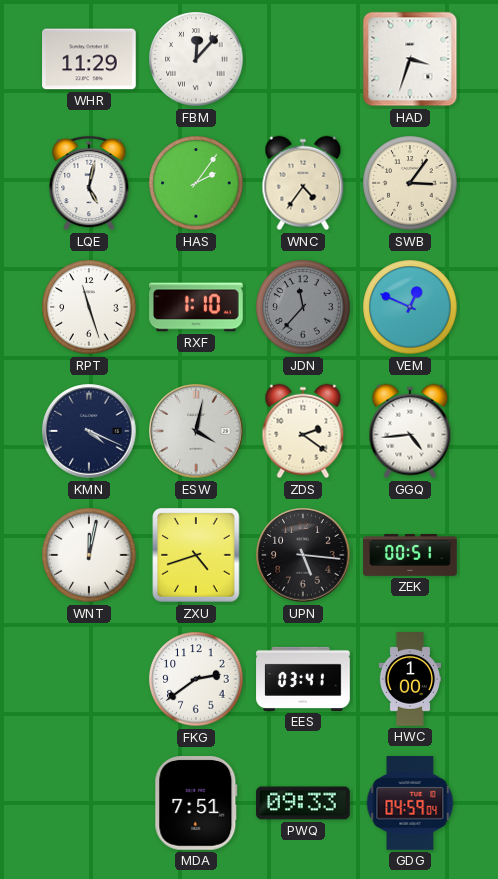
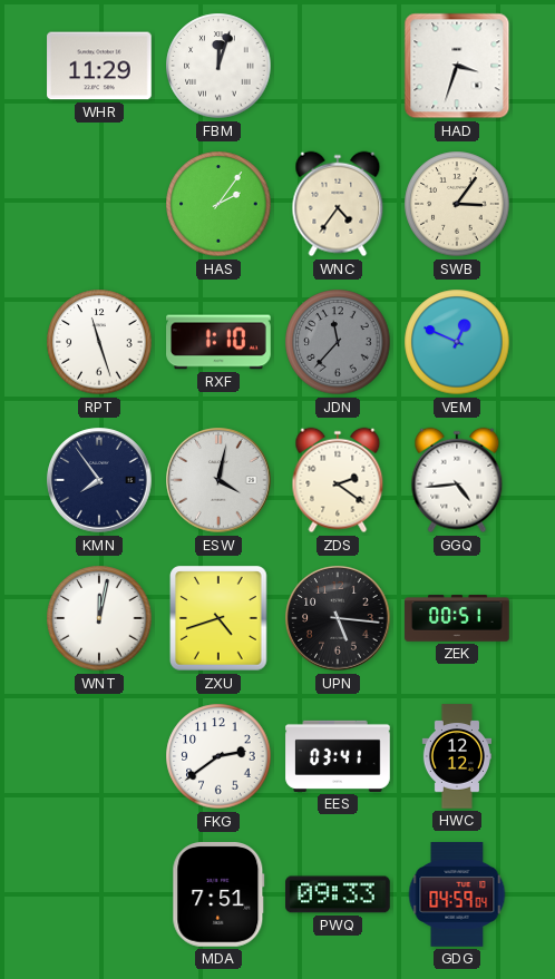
FBM: 12:07 -> 12:03
LQE: 5:02 -> none
KMN: 4:19 -> 7:54
HWC: 1:00 -> 12:12
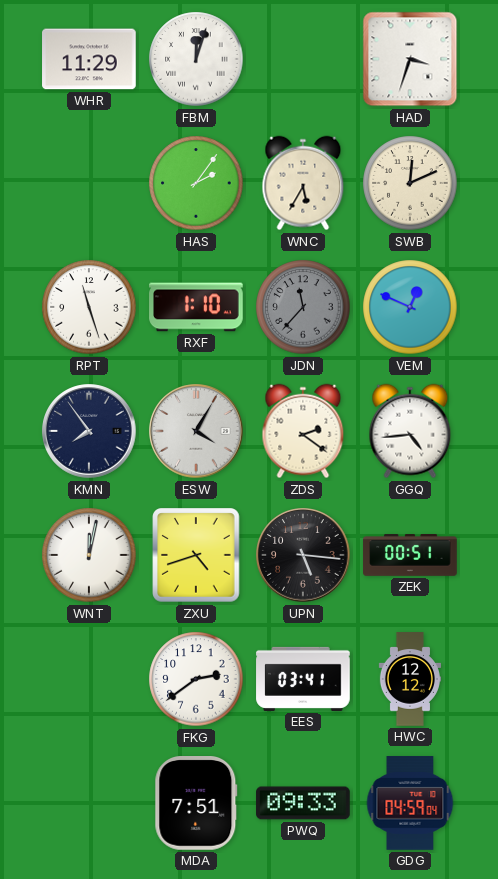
WNC: 4:36 -> 5:35
SWB: 3:06 -> 12:11
ESW: 4:02 -> 4:05
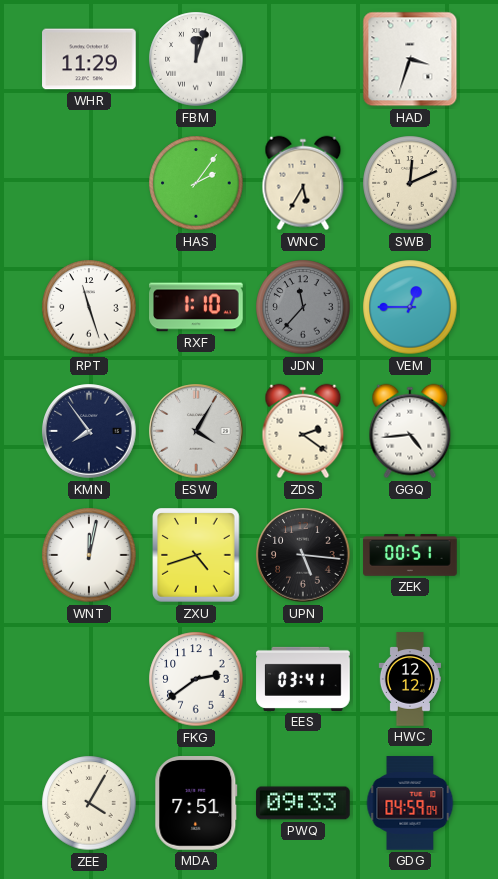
VEM: 12:49 -> 12:45
ZEE: none -> 4:05
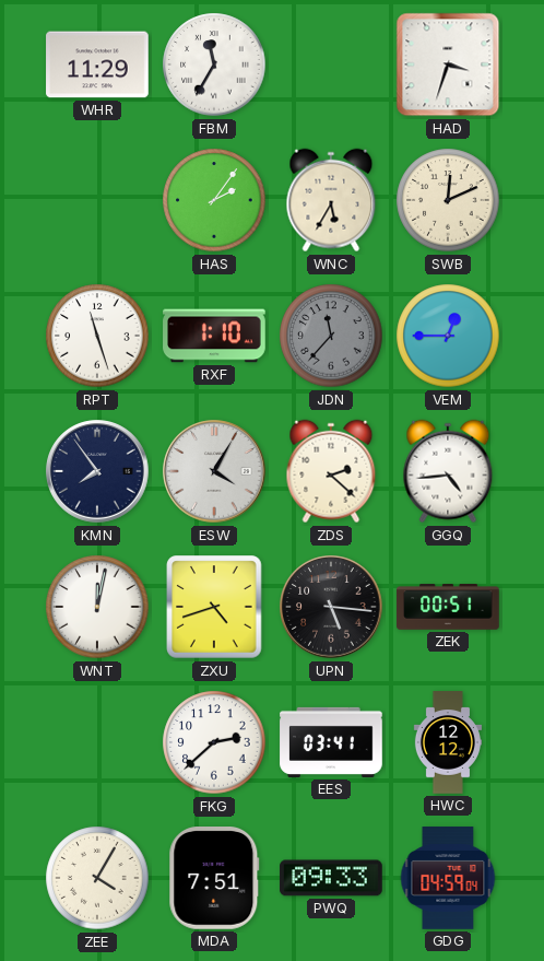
FBM: 12:03 -> 11:35
ZDS: 2:21 -> 2:22
FKG: 2:39 -> 2:38
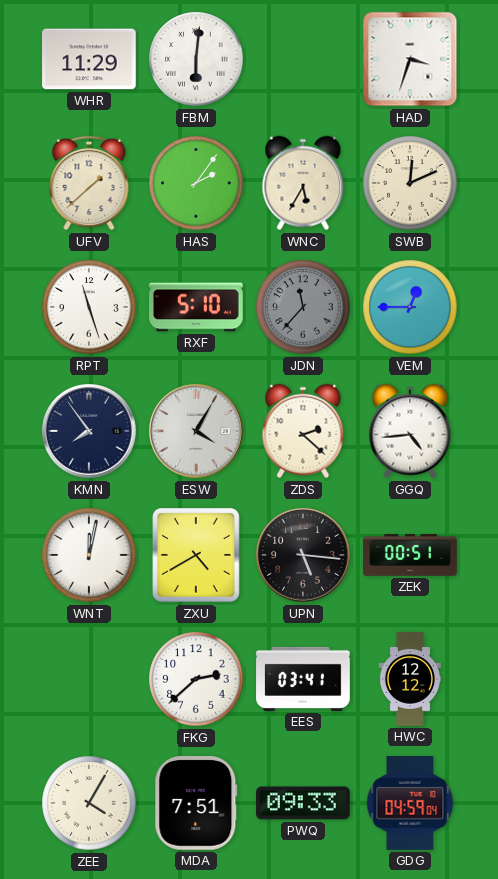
FBM: 11:35 -> 6:01
UFV: none -> 1:38
RXF: 1:10 -> 5:10
ZXU: 4:42 -> 4:40
